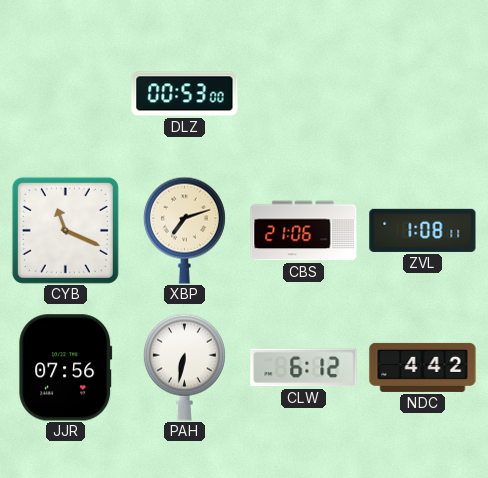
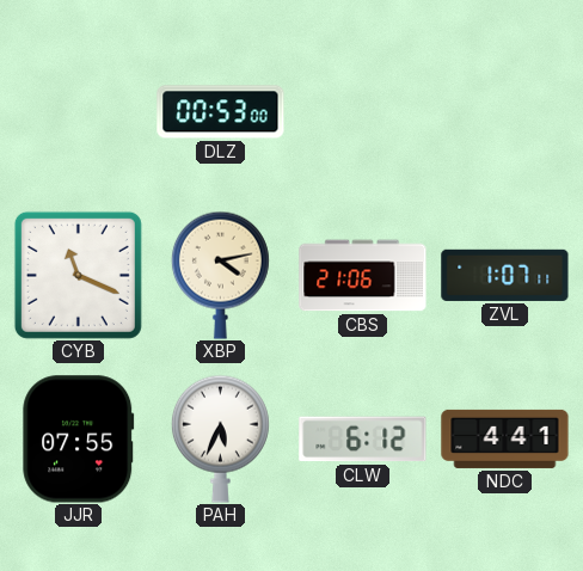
XBP: 7:12 -> 4:13
ZVL: 1:08 -> 1:07
JJR: 07:56 -> 07:55
PAH: 6:32 -> 5:34
NDC: 4:42 -> 4:41
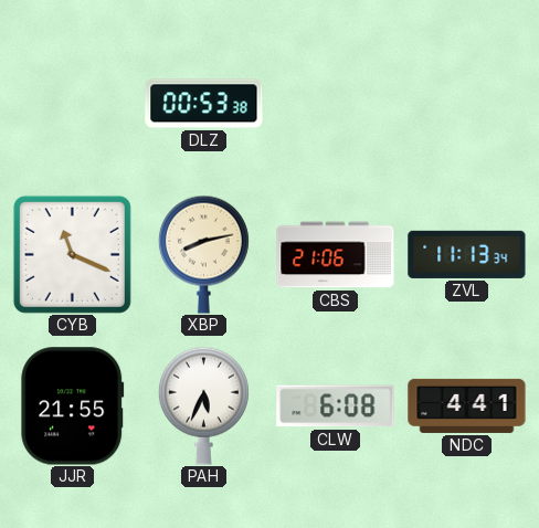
DLZ: 00:53:00 -> 00:53:38
XBP: 4:13 -> 8:13
ZVL: 1:07 -> 11:13
JJR: 07:55 -> 21:55
CLW: 6:12 -> 6:08
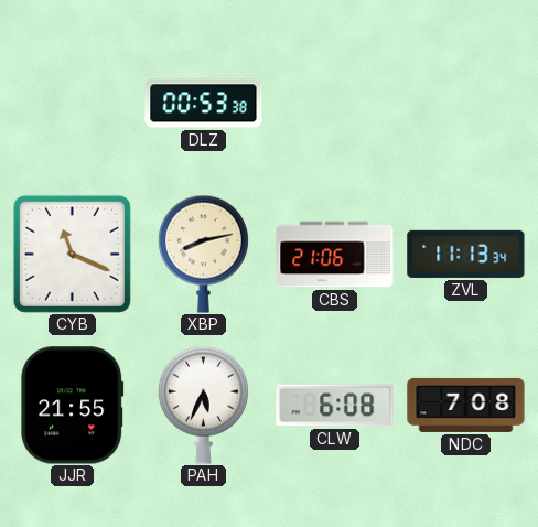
NDC: 4:41 -> 7:08
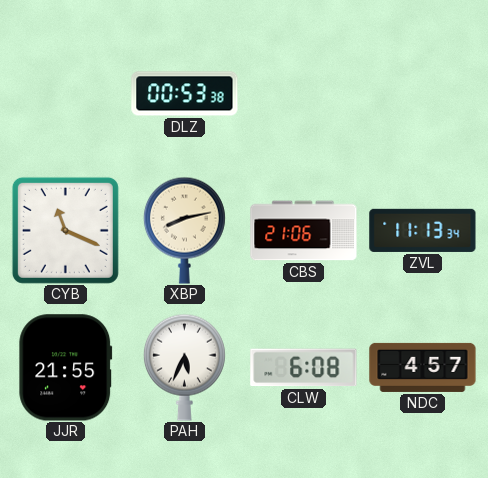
NDC: 7:08 -> 4:57
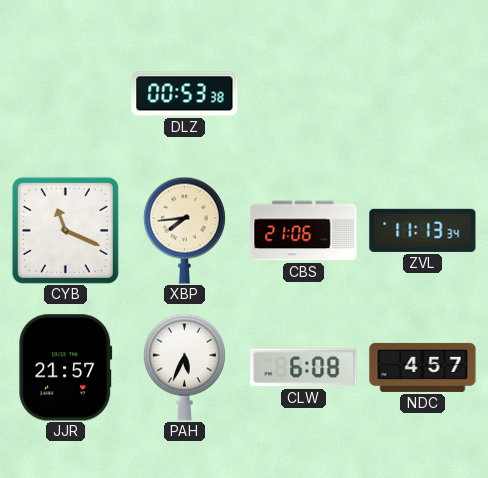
XBP: 8:13 -> 7:44
JJR: 21:55 -> 21:57
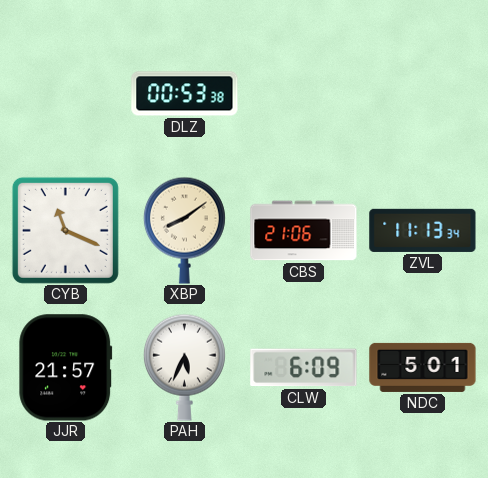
XBP: 7:44 -> 8:09
CLW: 6:08 -> 6:09
NDC: 4:57 -> 5:01
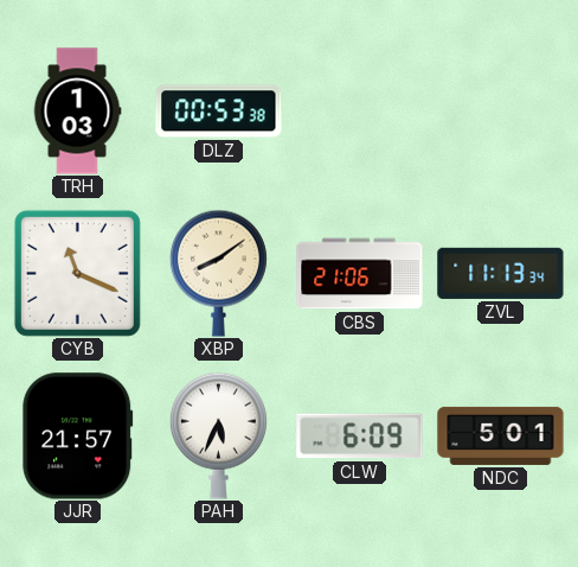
TRH: none -> 1:03
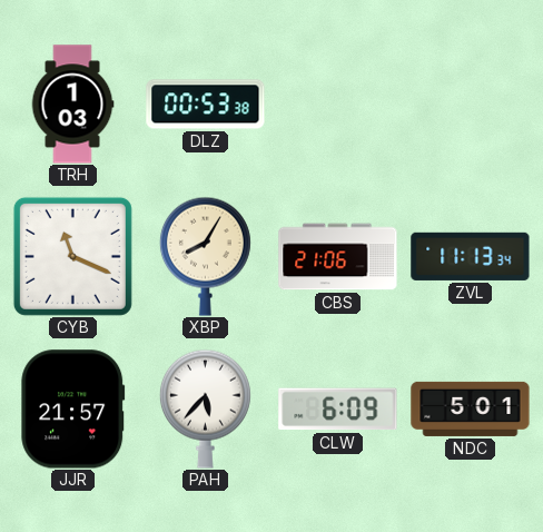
XBP: 8:09 -> 8:05
PAH: 5:34 -> 5:37
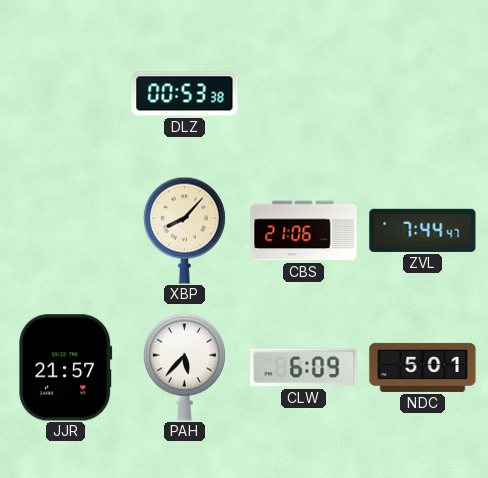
TRH: 1:03 -> none
CYB: 11:19 -> none
XBP: 8:05 -> 8:07
ZVL: 11:13 -> 7:44
